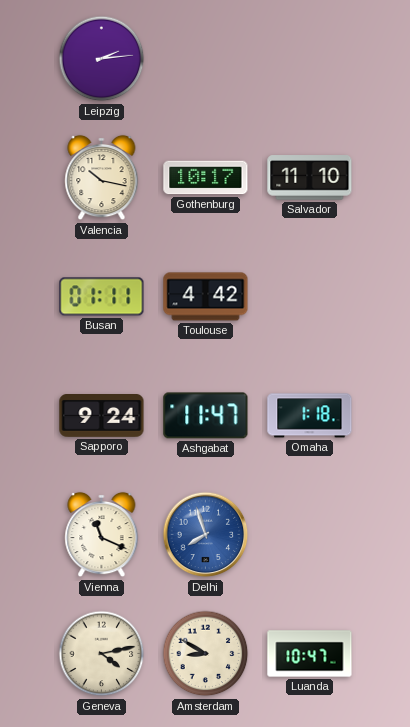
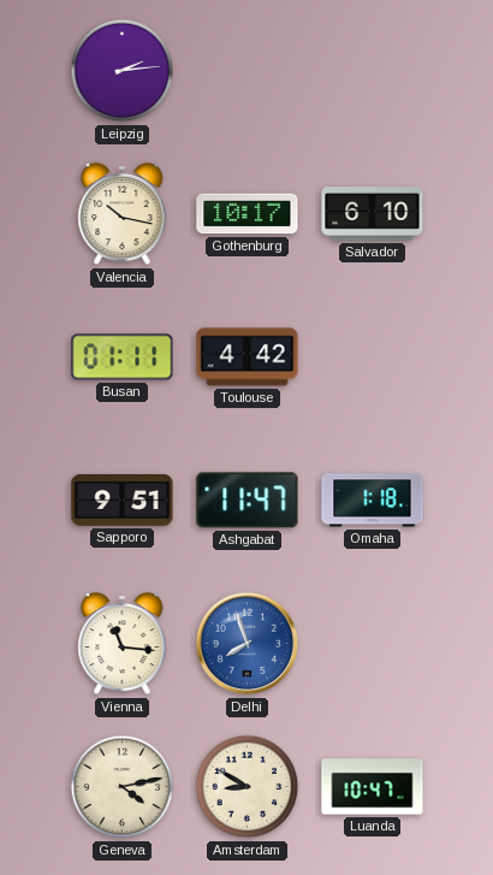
Salvador: 11:10 -> 6:10
Sapporo: 9:24 -> 9:51
Vienna: 11:19 -> 11:16
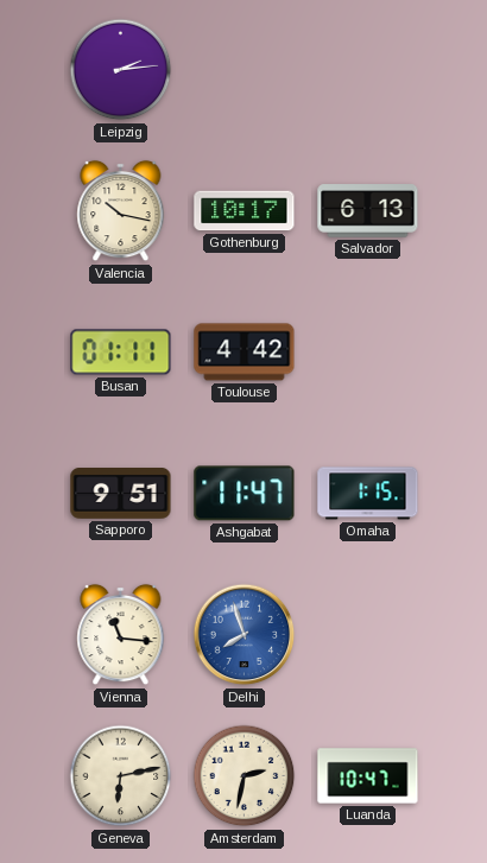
Salvador: 6:10 -> 6:13
Omaha: 1:18 -> 1:15
Geneva: 4:13 -> 6:13
Amsterdam: 8:50 -> 2:32
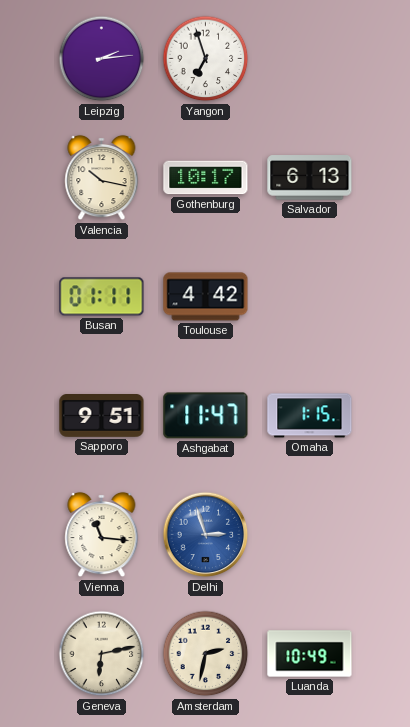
Yangon: none -> 6:57
Delhi: 7:57 -> 2:57
Luanda: 10:47 -> 10:49
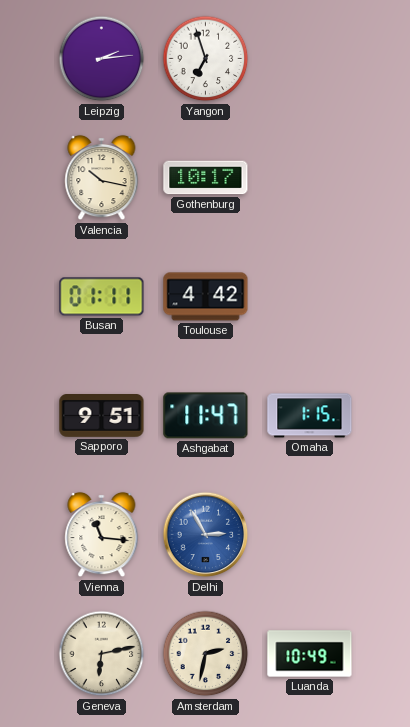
Salvador: 6:13 -> none
Delhi: 2:57 -> 2:55
